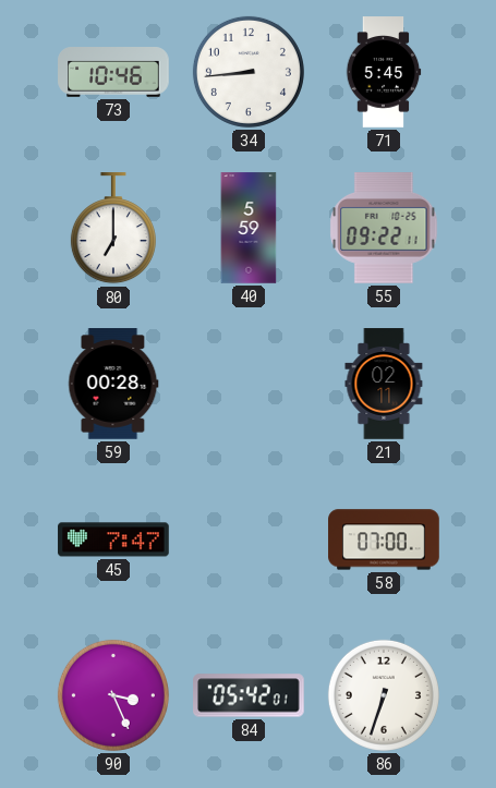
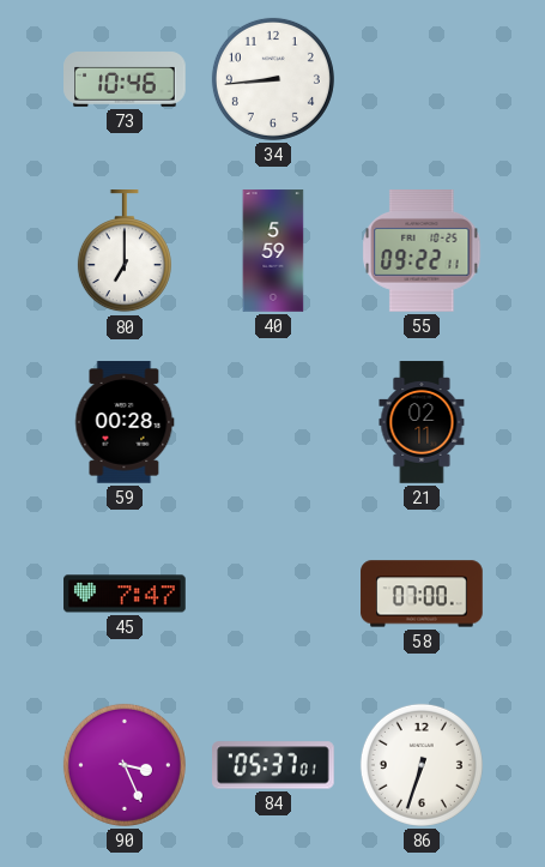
71: 5:45 -> none
84: 05:42 -> 05:37
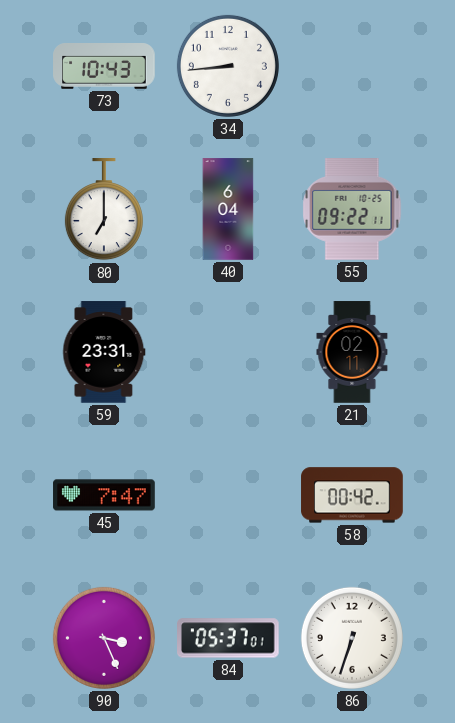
73: 10:46 -> 10:43
40: 5:59 -> 6:04
59: 00:28 -> 23:31
58: 07:00 -> 00:42
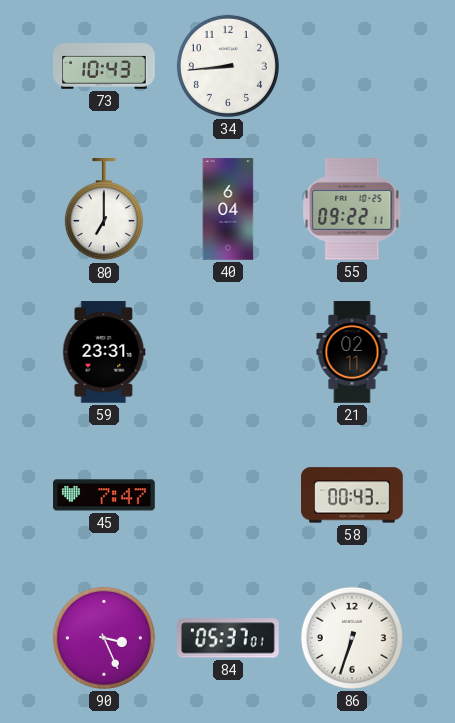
58: 00:42 -> 00:43
